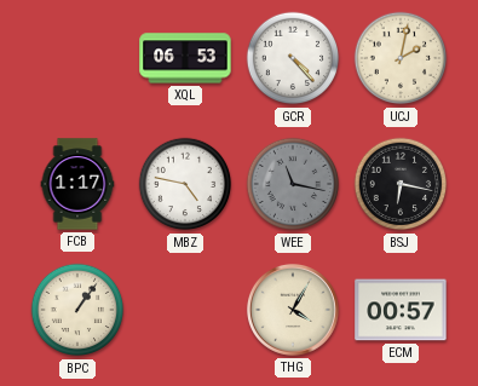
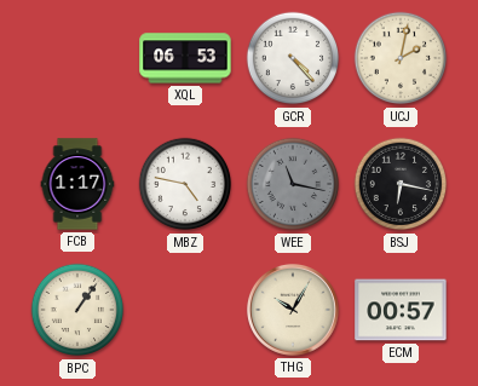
THG: 4:05 -> 10:05
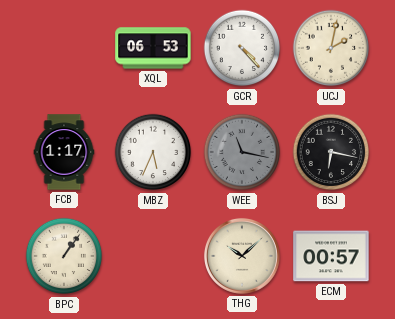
MBZ: 4:47 -> 5:34
THG: 10:05 -> 10:08
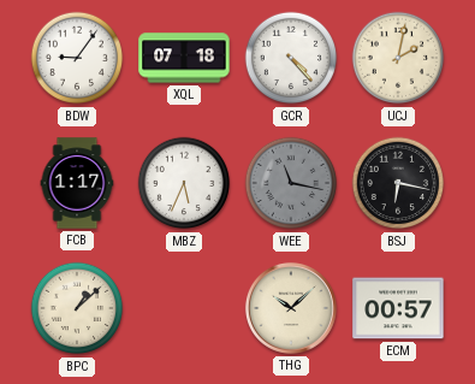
BDW: none -> 9:06
XQL: 06:53 -> 07:18
BPC: 1:06 -> 1:08
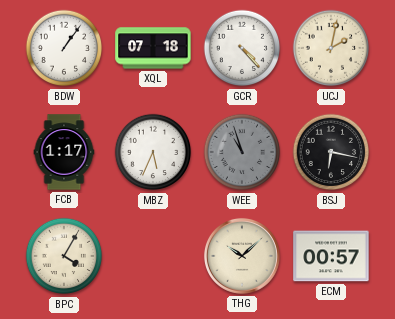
BDW: 9:06 -> 1:06
WEE: 11:17 -> 10:57
BPC: 1:08 -> 4:05
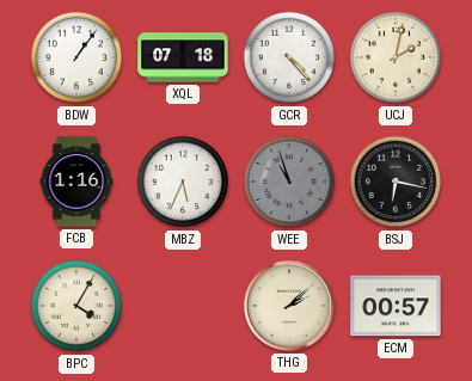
FCB: 1:17 -> 1:16
THG: 10:08 -> 2:08
